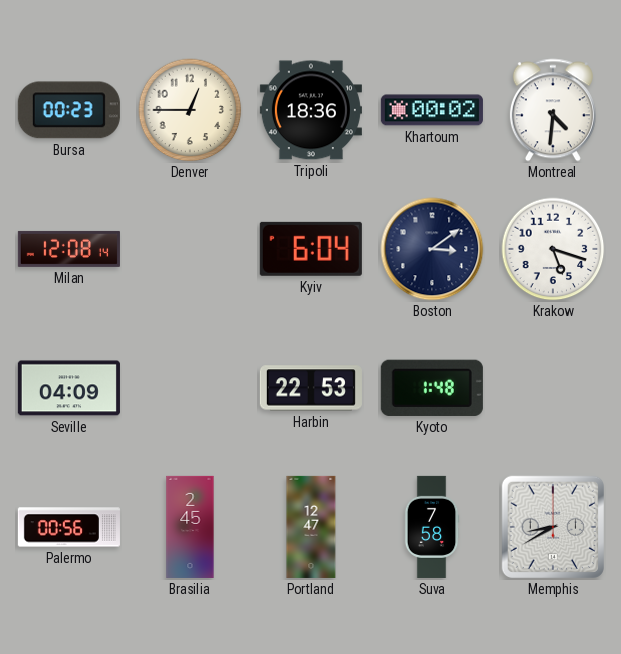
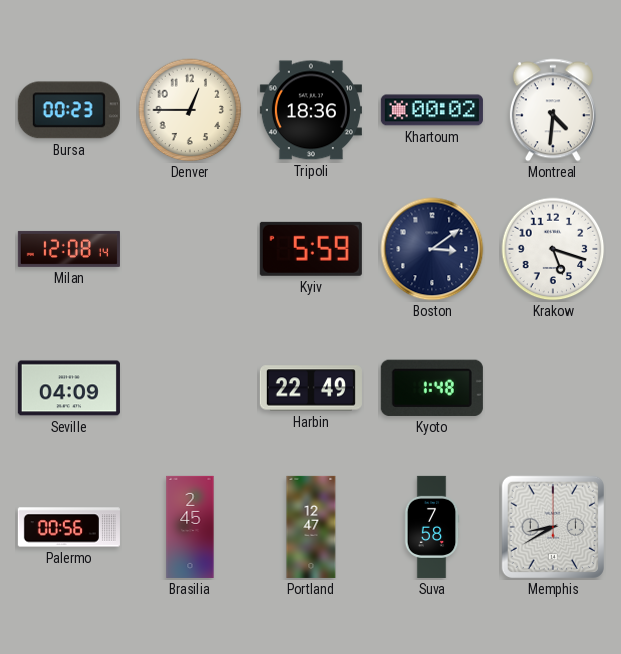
Kyiv: 6:04 -> 5:59
Harbin: 22:53 -> 22:49
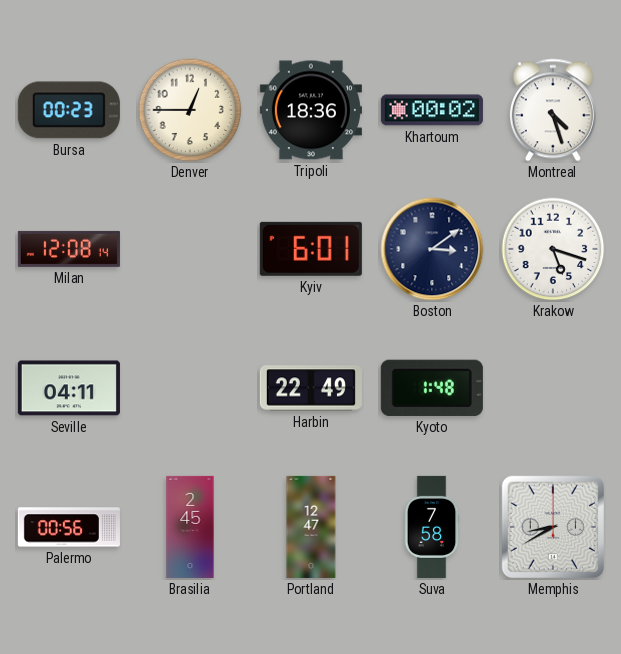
Montreal: 4:31 -> 4:27
Kyiv: 5:59 -> 6:01
Seville: 04:09 -> 04:11
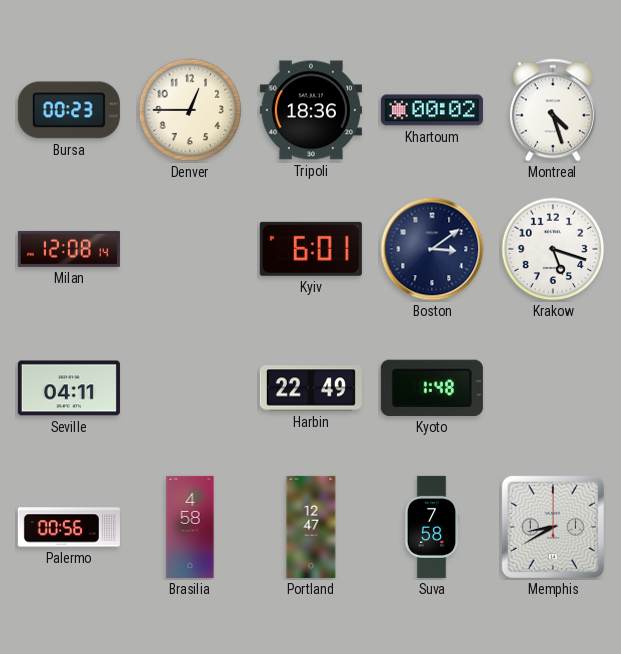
Brasilia: 2:45 -> 4:58
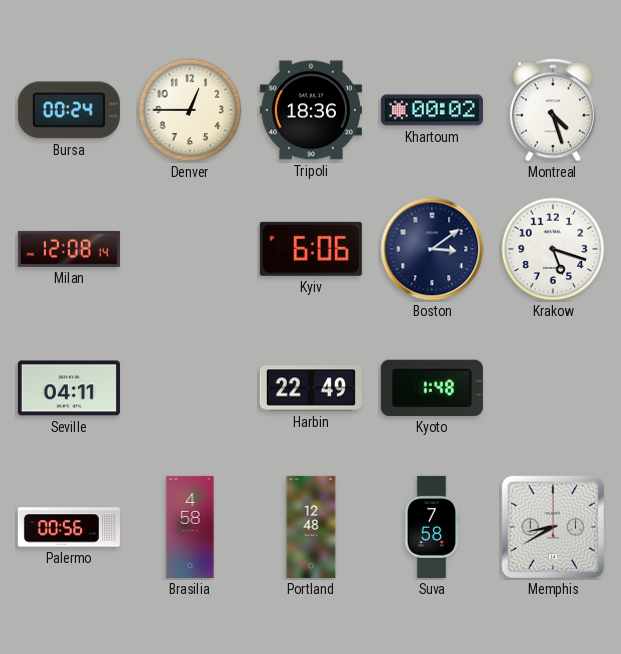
Bursa: 00:23 -> 00:24
Kyiv: 6:01 -> 6:06
Portland: 12:47 -> 12:48
